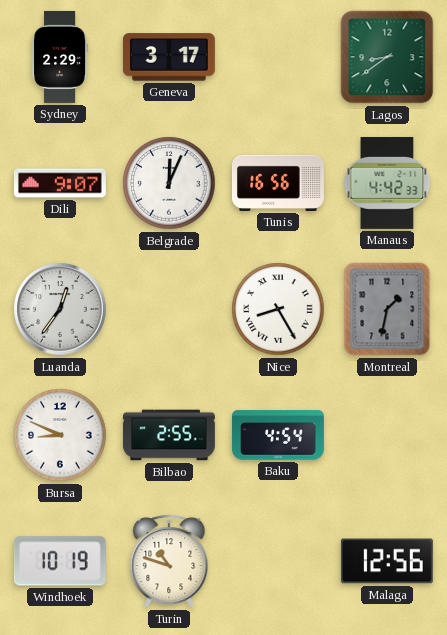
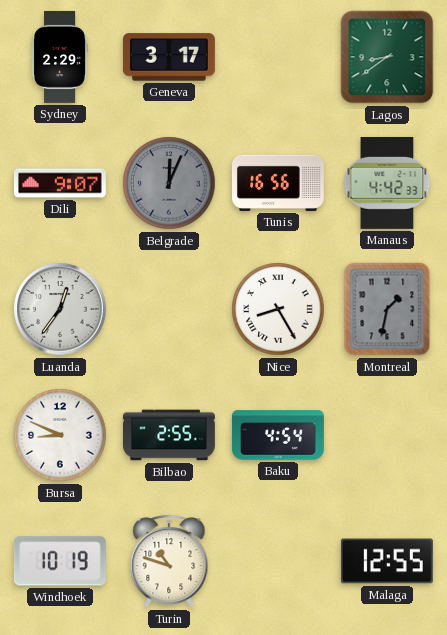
Belgrade dial: white -> grey
Malaga: 12:56 -> 12:55
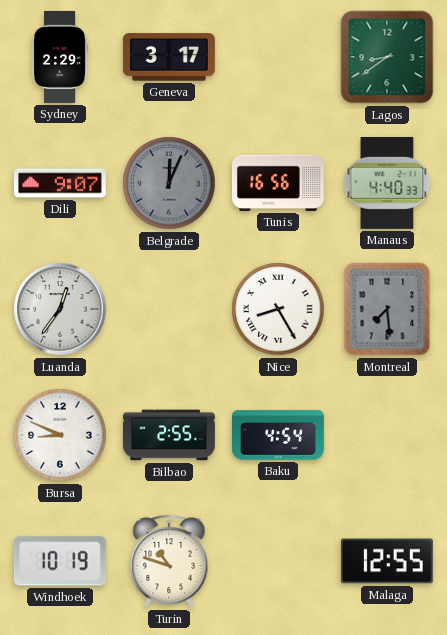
Manaus: 4:42 -> 4:40
Montreal: 1:32 -> 7:29
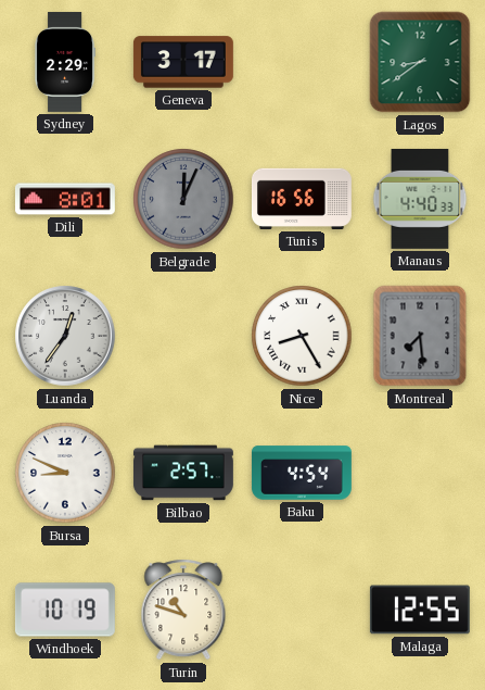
Dili: 9:07 -> 8:01
Bilbao: 2:55 -> 2:57
